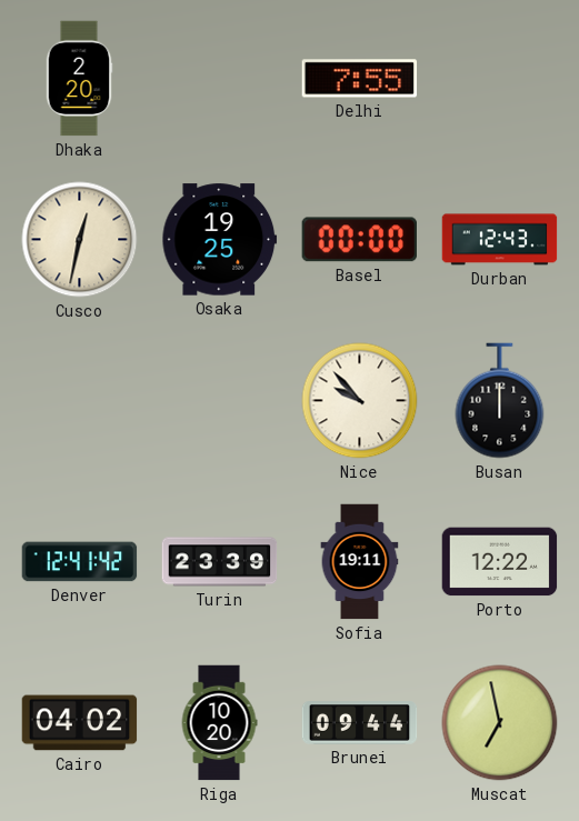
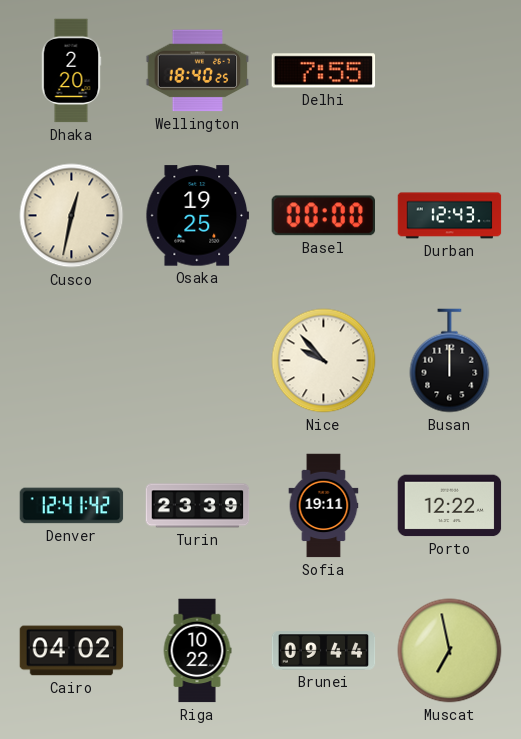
Wellington: none -> 18:40
Riga: 10:20 -> 10:22
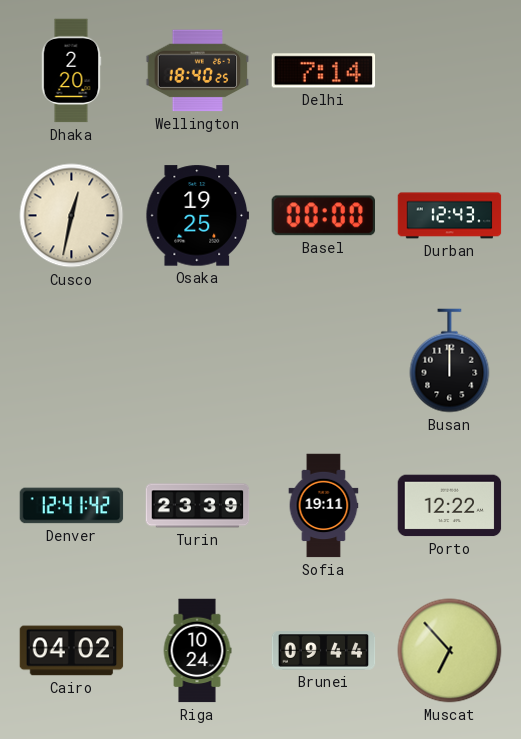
Delhi: 7:55 -> 7:14
Nice: 9:53 -> none
Riga: 10:22 -> 10:24
Muscat: 6:58 -> 6:53
